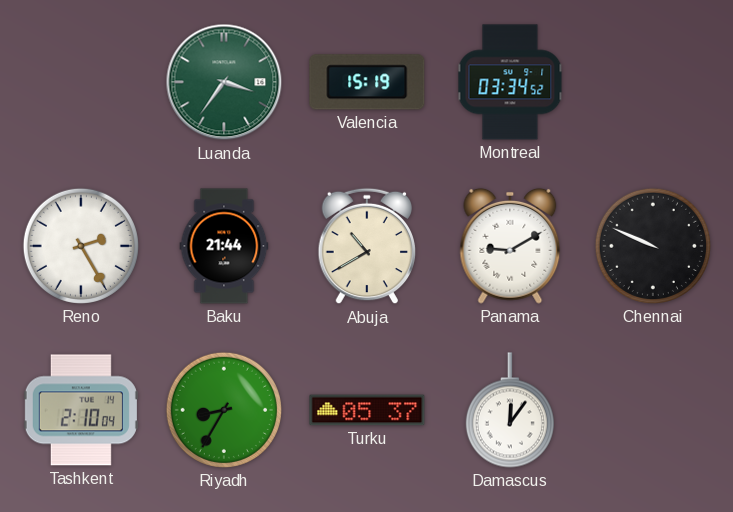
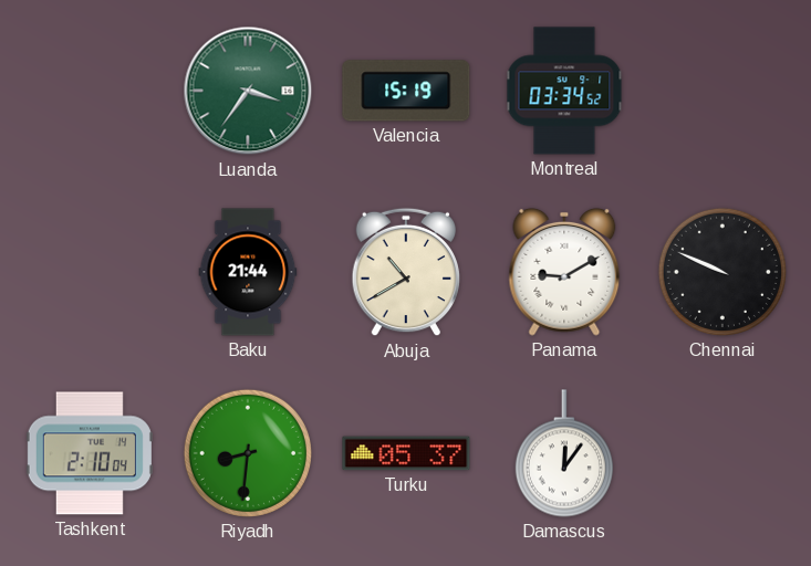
Reno: 2:25 -> none
Riyadh: 8:35 -> 8:31
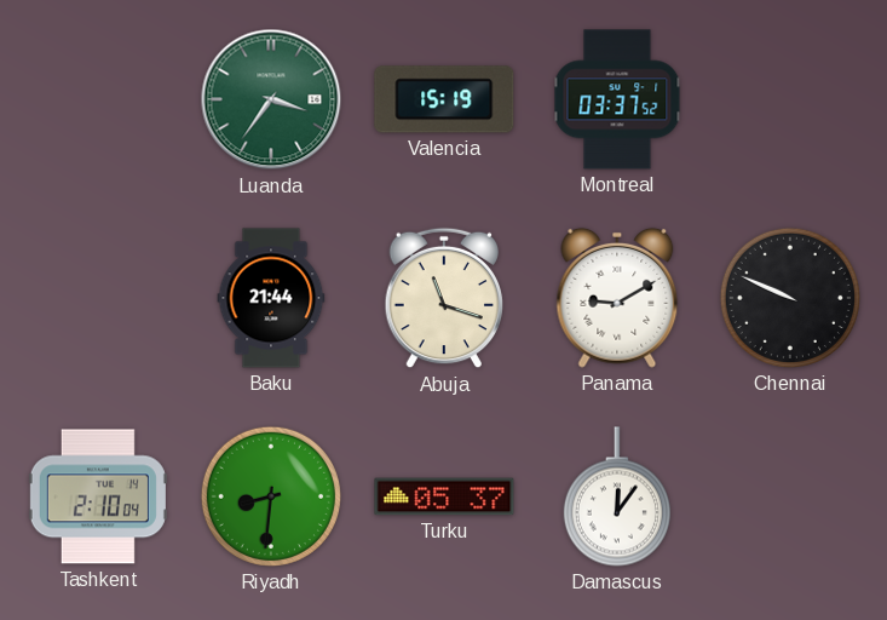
Montreal: 03:34 -> 03:37
Abuja: 10:40 -> 11:18
